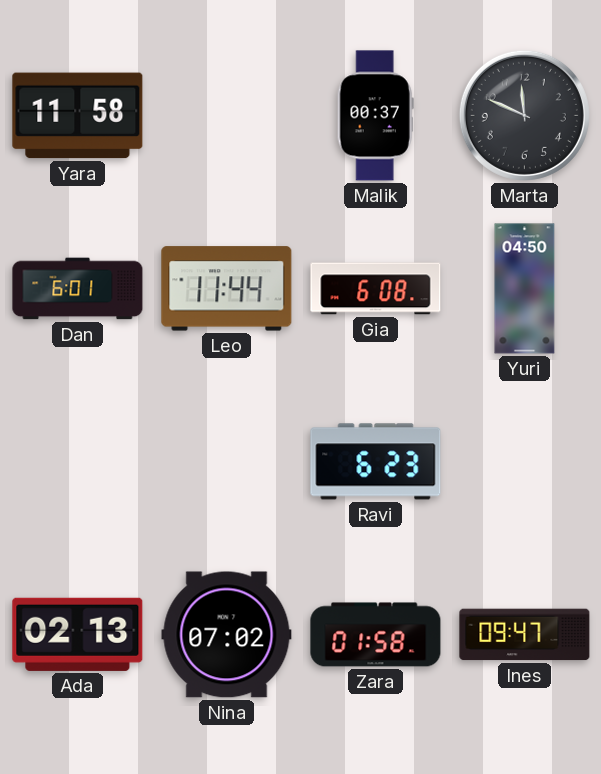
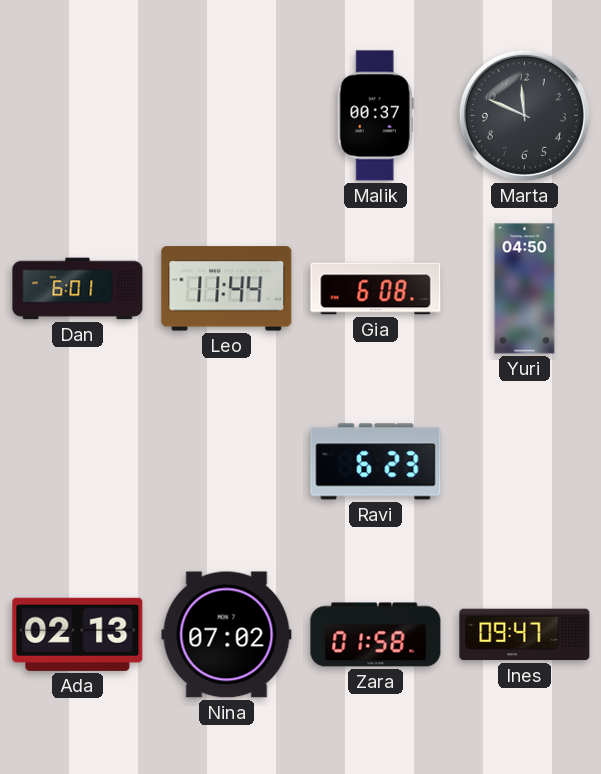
Yara: 11:58 -> none
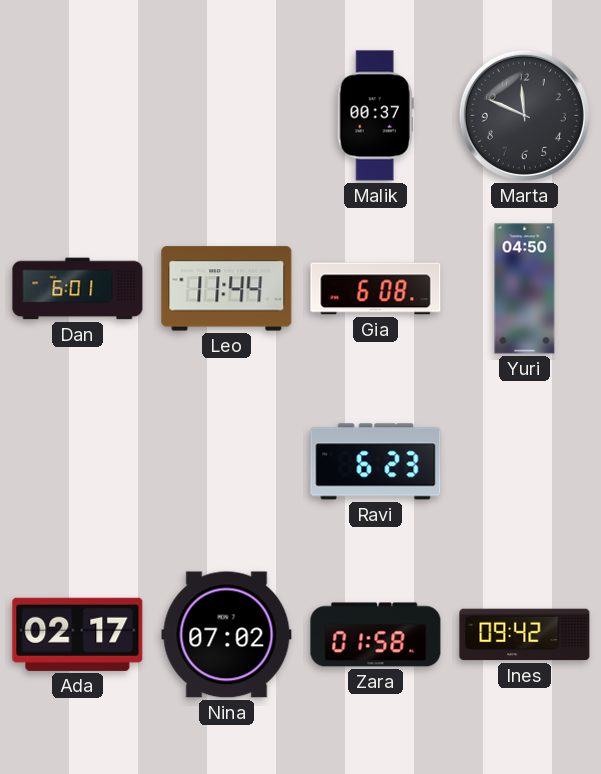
Ada: 02:13 -> 02:17
Ines: 09:47 -> 09:42
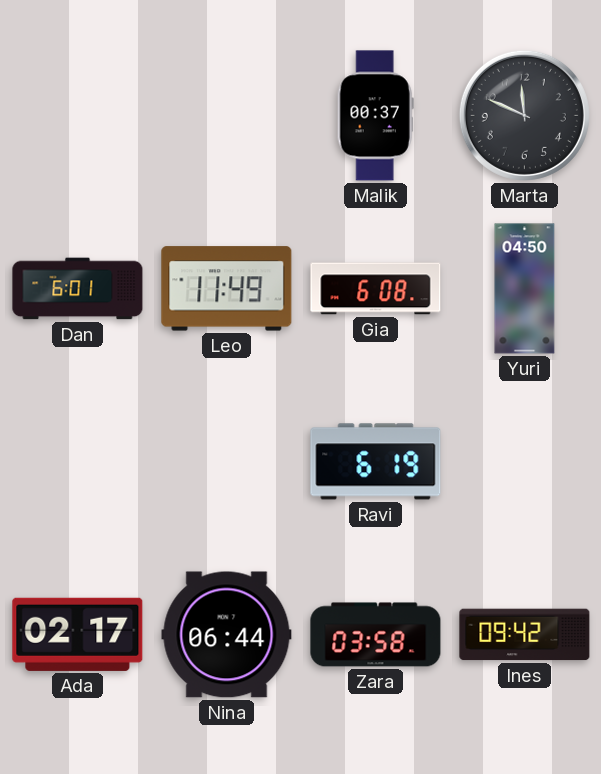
Leo: 11:44 -> 11:49
Ravi: 6:23 -> 6:19
Nina: 07:02 -> 06:44
Zara: 01:58 -> 03:58
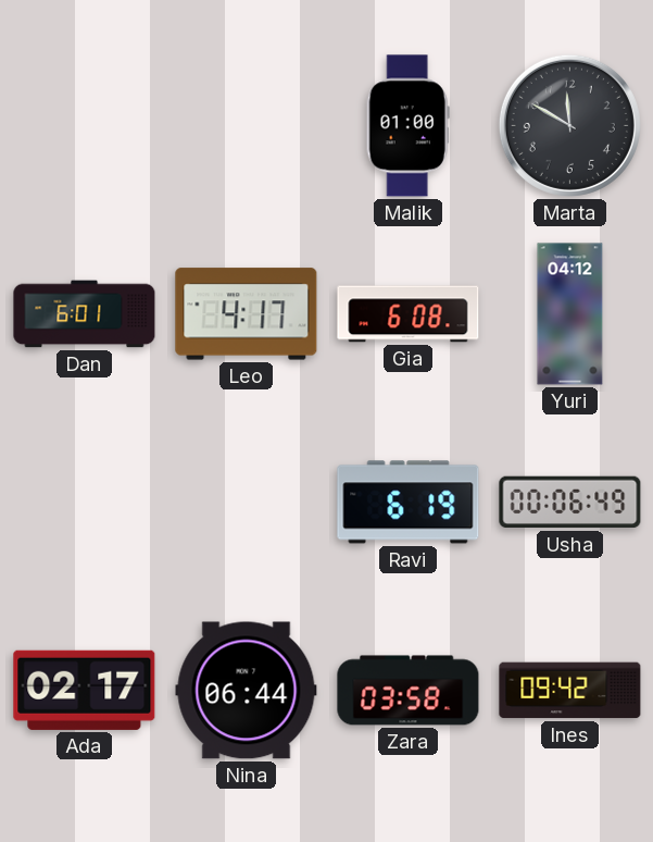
Malik: 00:37 -> 01:00
Marta: 11:49 -> 11:50
Leo: 11:49 -> 4:17
Yuri: 04:50 -> 04:12
Usha: none -> 00:06
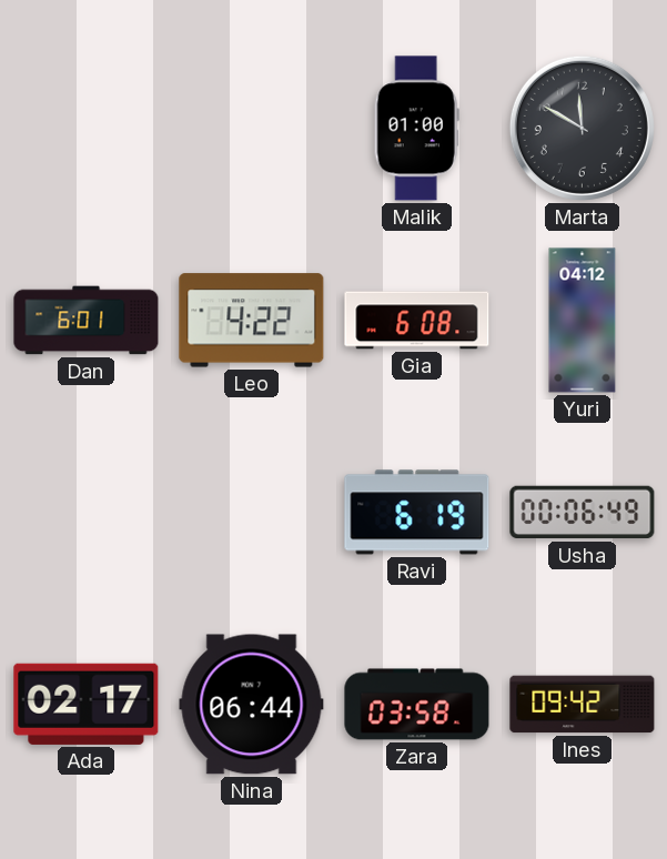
Leo: 4:17 -> 4:22
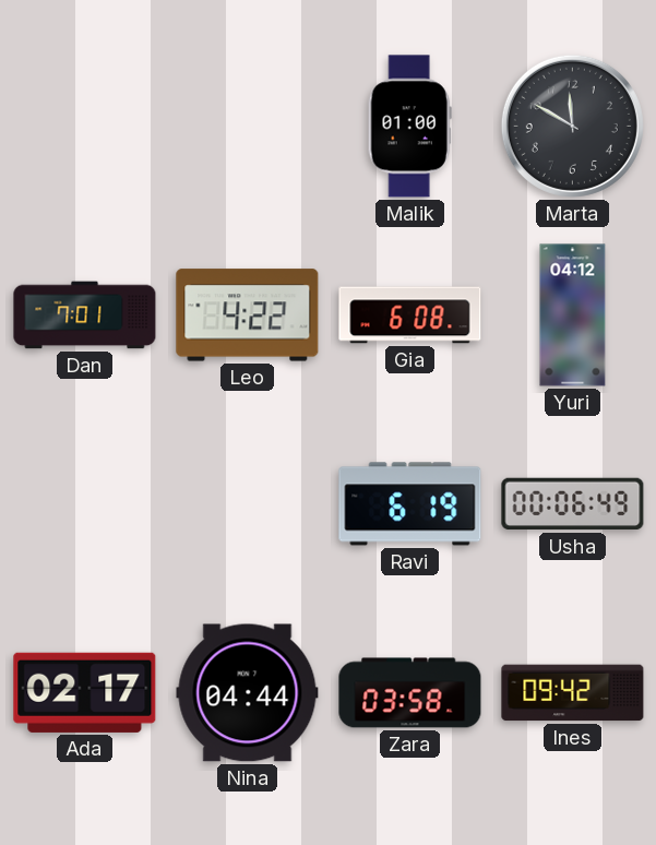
Dan: 6:01 -> 7:01
Nina: 06:44 -> 04:44
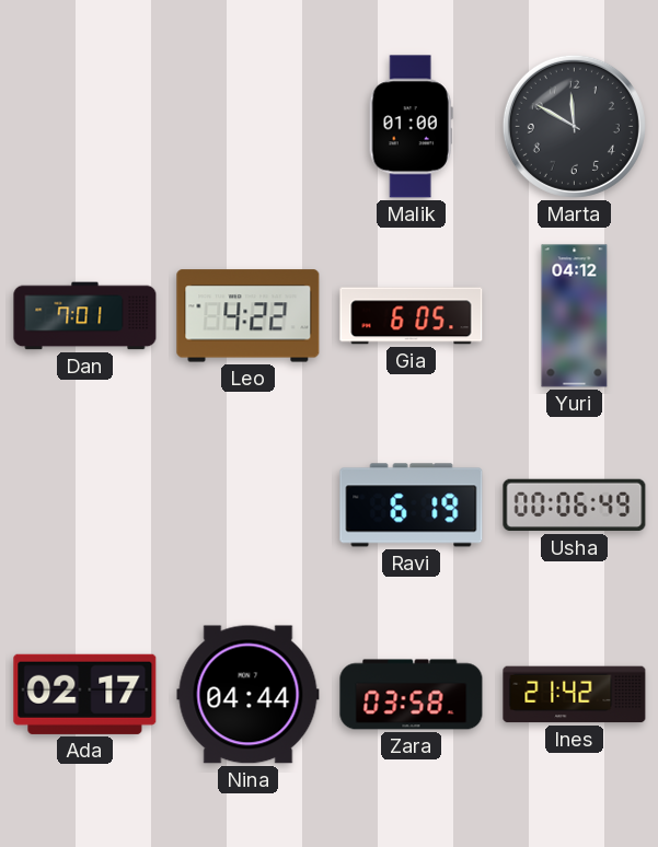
Gia: 6:08 -> 6:05
Ines: 09:42 -> 21:42
